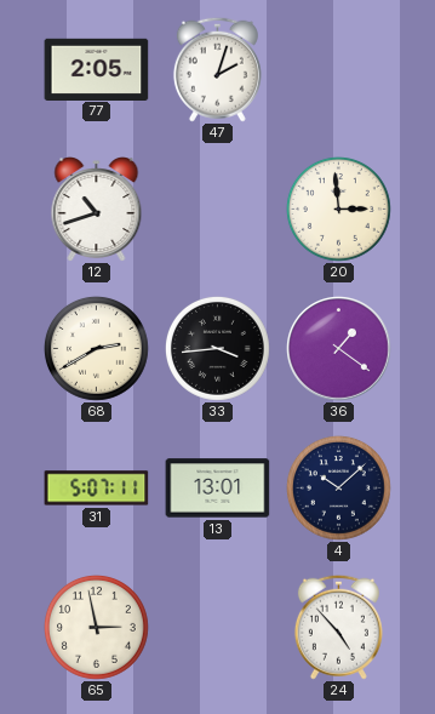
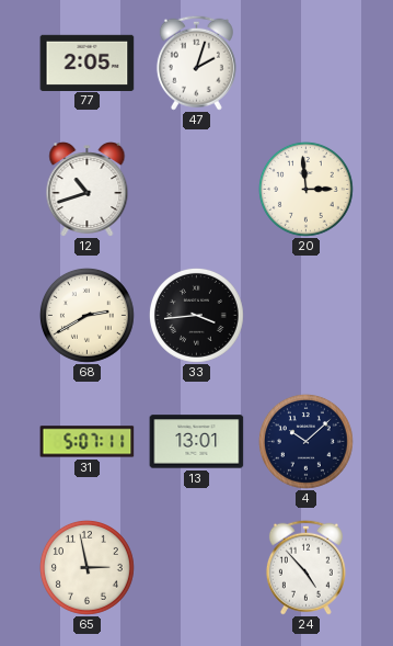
36: 1:21 -> none
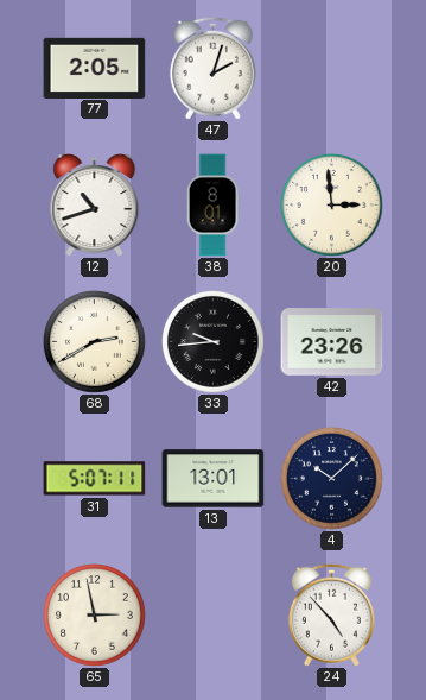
38: none -> 8:01
33: 3:44 -> 9:44
42: none -> 23:26
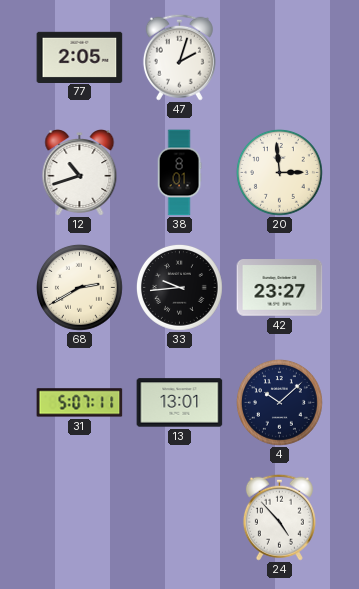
42: 23:26 -> 23:27
65: 2:58 -> none
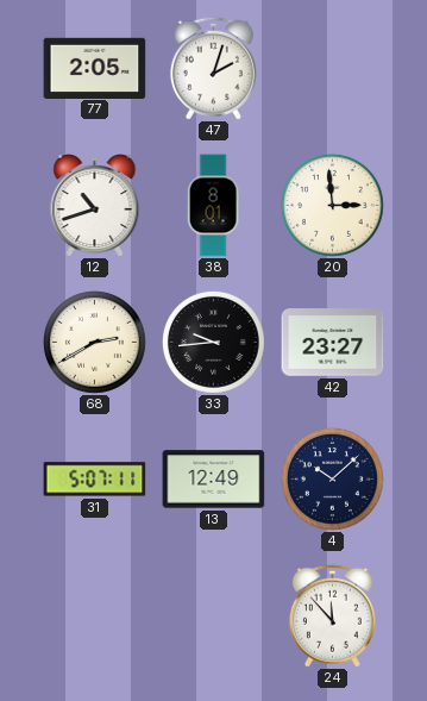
13: 13:01 -> 12:49
24: 4:53 -> 11:53
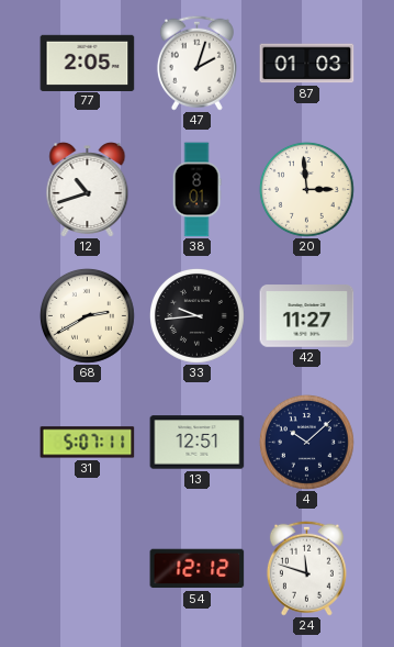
87: none -> 01:03
42: 23:27 -> 11:27
13: 12:49 -> 12:51
54: none -> 12:12
24: 11:53 -> 11:48
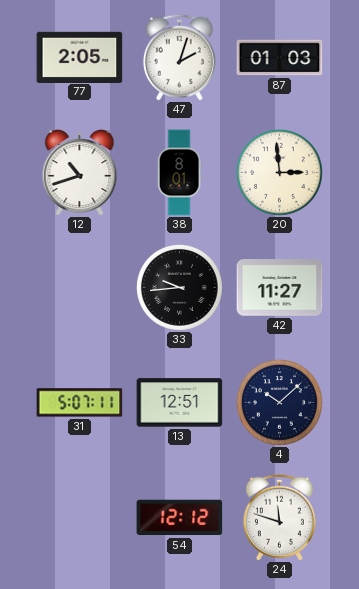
68: 2:40 -> none
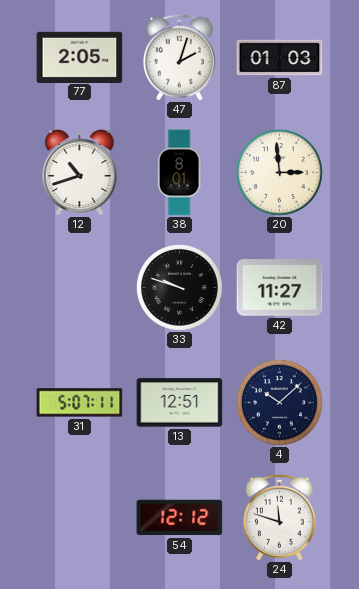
33: 9:44 -> 9:48
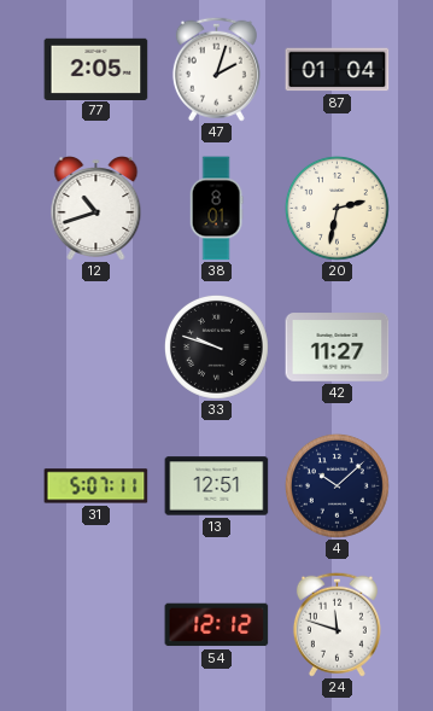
87: 01:03 -> 01:04
20: 2:59 -> 2:32
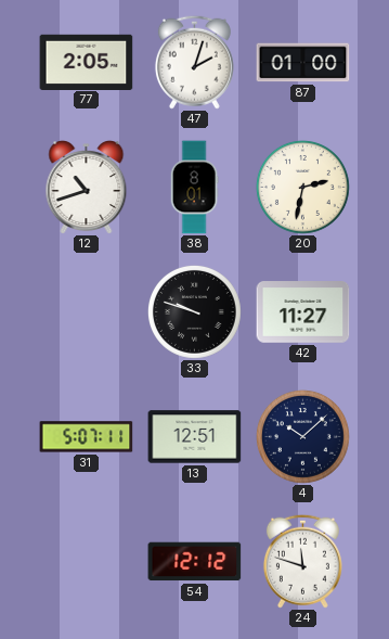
87: 01:04 -> 01:00
